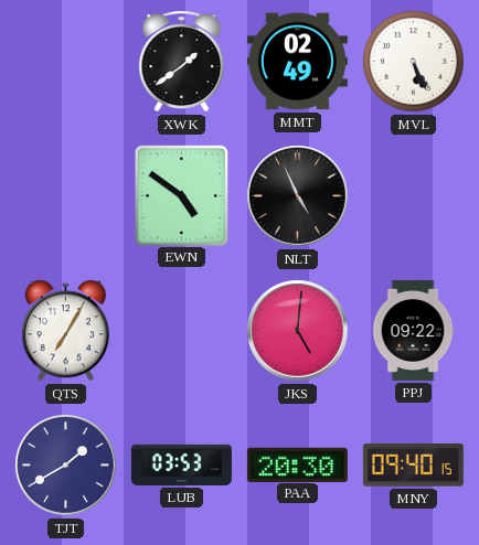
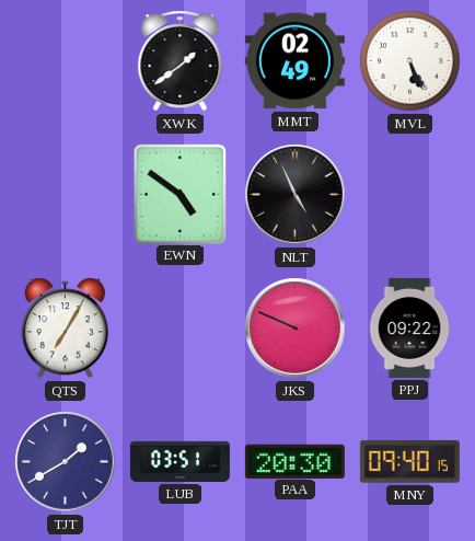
JKS: 5:01 -> 9:49
LUB: 03:53 -> 03:51
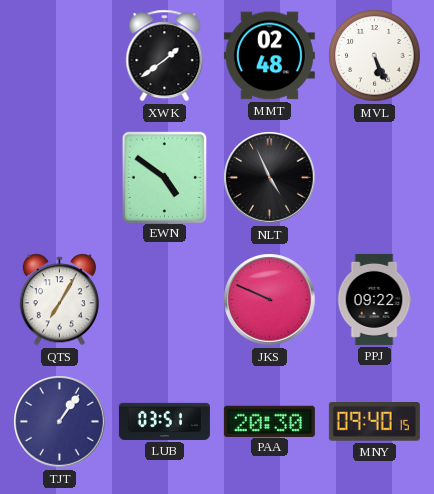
MMT: 02:49 -> 02:48
TJT: 1:40 -> 1:06
